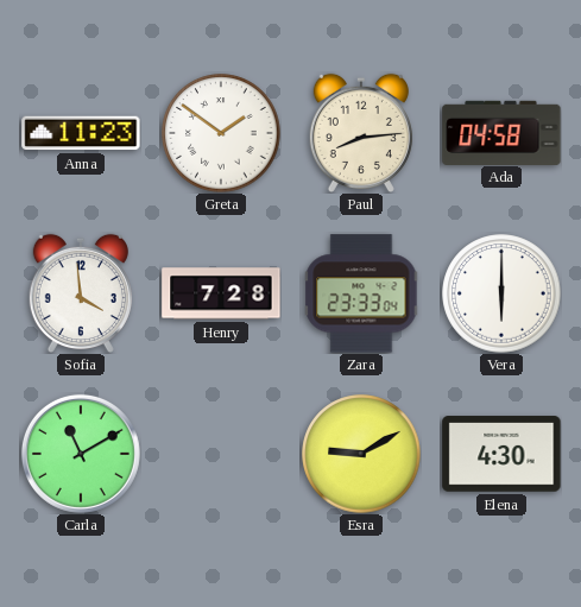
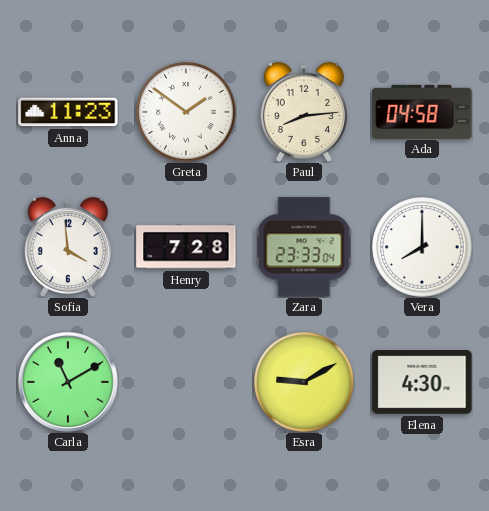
Vera: 6:00 -> 8:00
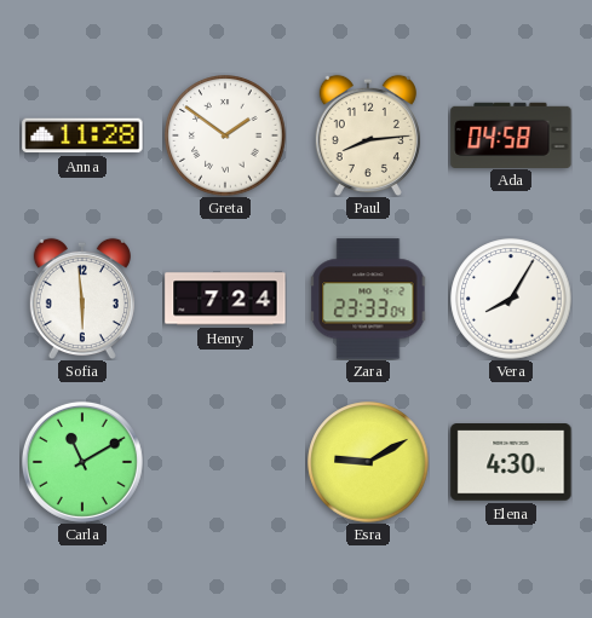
Anna: 11:23 -> 11:28
Sofia: 3:59 -> 5:59
Henry: 7:28 -> 7:24
Vera: 8:00 -> 8:05
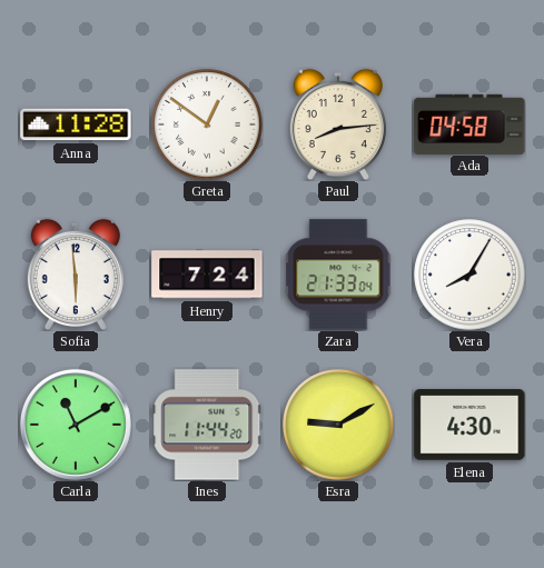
Greta: 1:51 -> 12:51
Zara: 23:33 -> 21:33
Ines: none -> 11:44
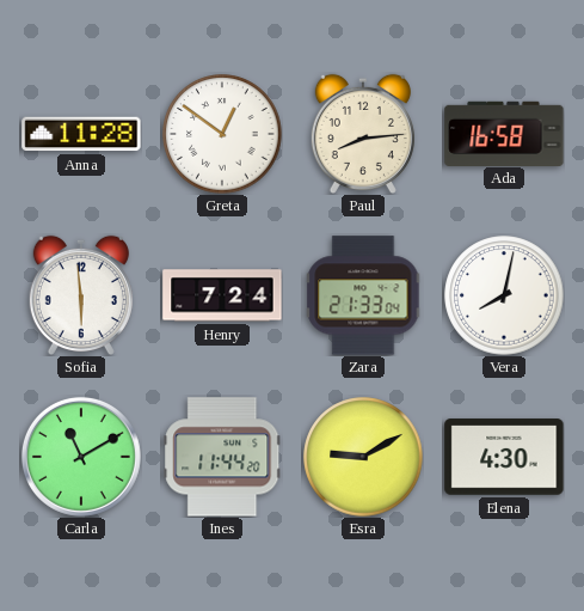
Ada: 04:58 -> 16:58
Vera: 8:05 -> 8:02
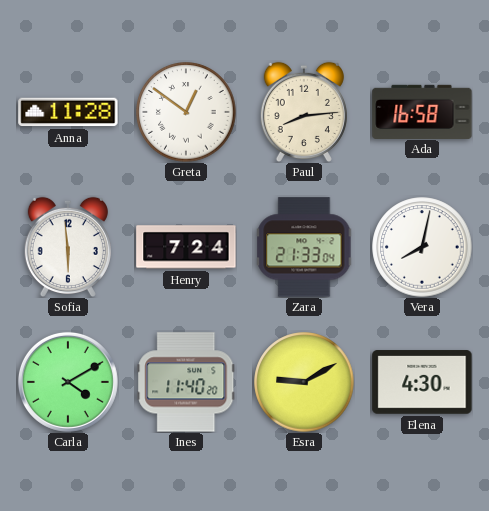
Carla: 11:10 -> 4:10
Ines: 11:44 -> 11:40
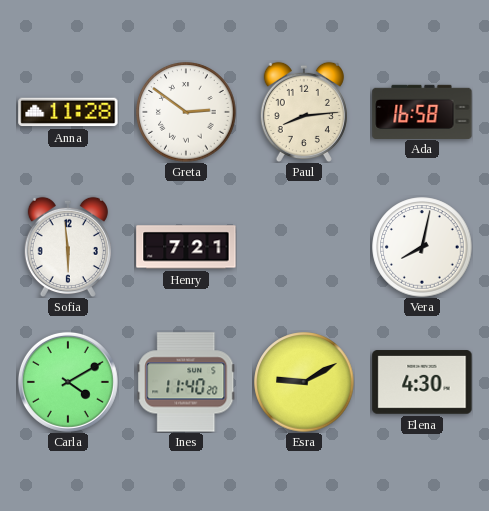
Greta: 12:51 -> 2:51
Henry: 7:24 -> 7:21
Zara: 21:33 -> none
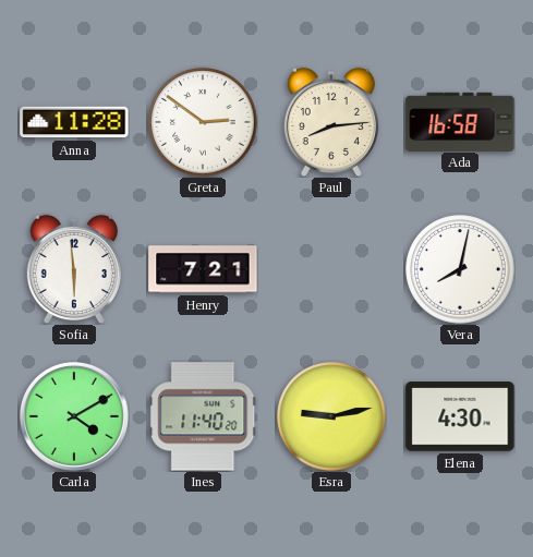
Esra: 9:10 -> 9:13
